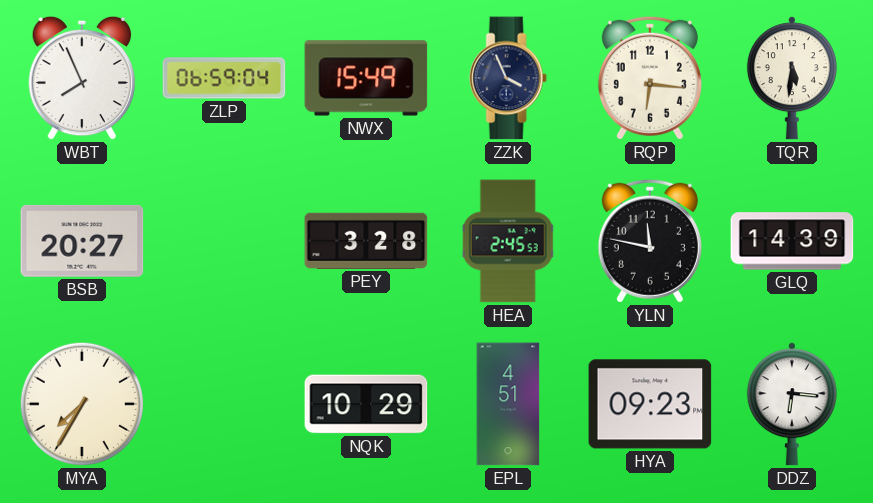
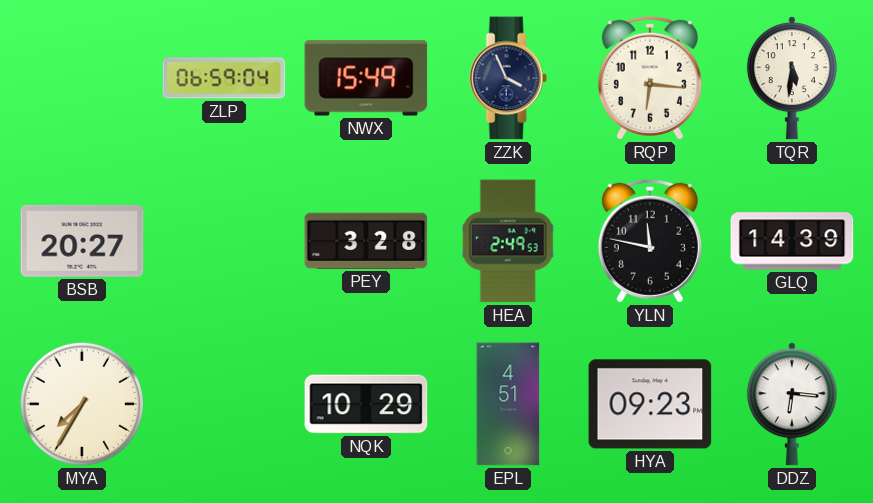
WBT: 7:56 -> none
HEA: 2:45 -> 2:49
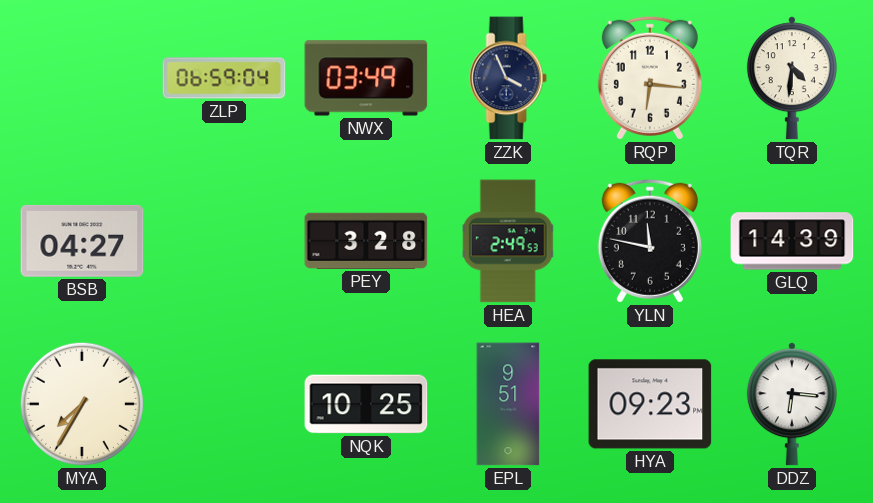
NWX: 15:49 -> 03:49
TQR: 5:31 -> 4:31
BSB: 20:27 -> 04:27
NQK: 10:29 -> 10:25
EPL: 4:51 -> 9:51
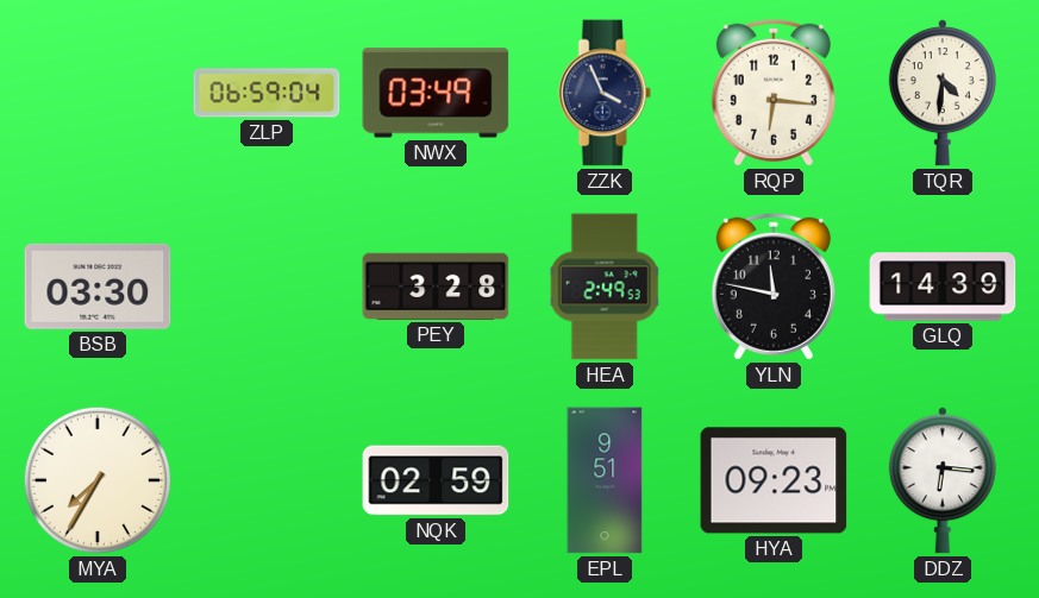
BSB: 04:27 -> 03:30
NQK: 10:25 -> 02:59
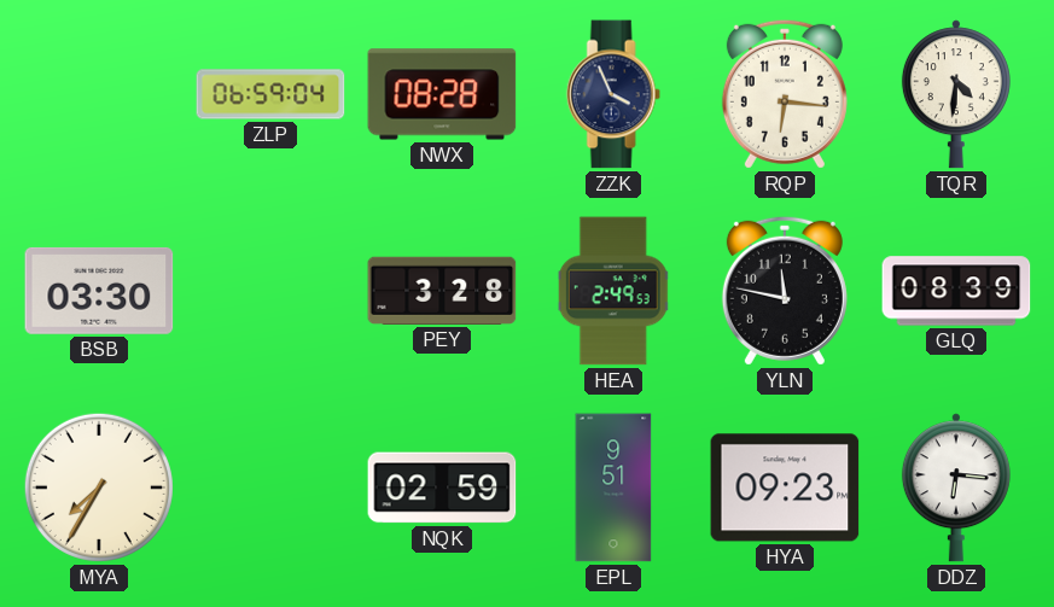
NWX: 03:49 -> 08:28
GLQ: 14:39 -> 08:39
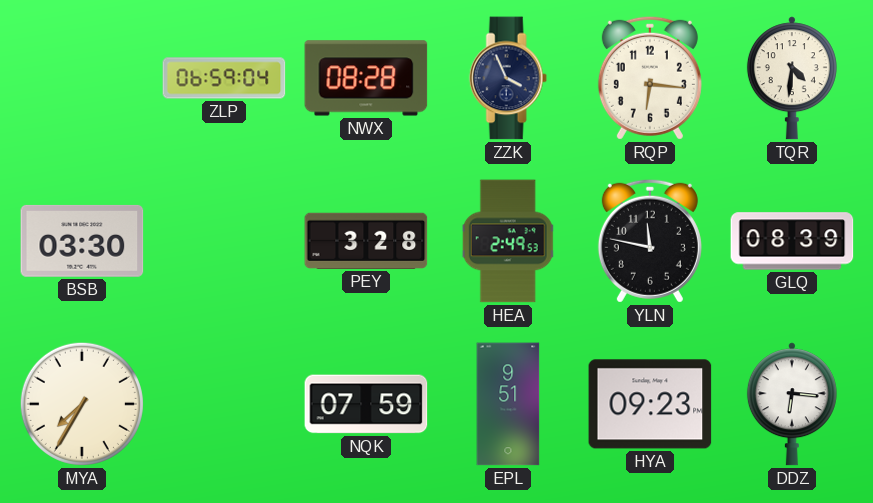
NQK: 02:59 -> 07:59
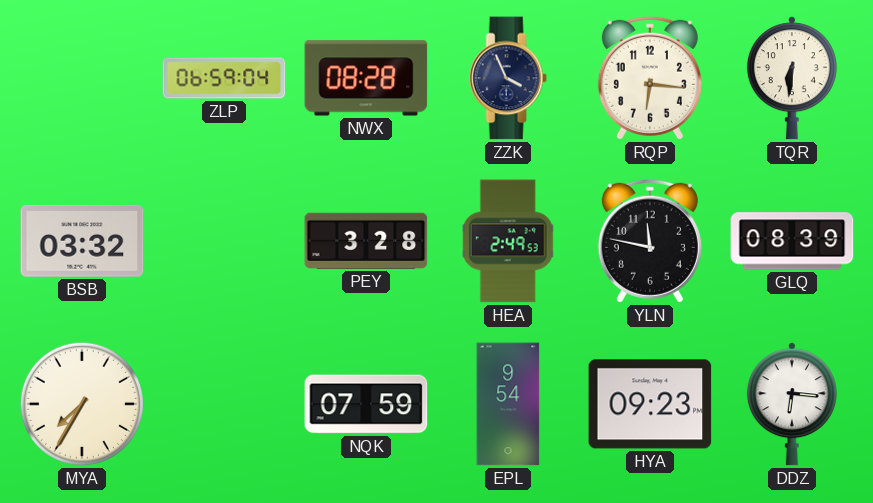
TQR: 4:31 -> 6:31
BSB: 03:30 -> 03:32
EPL: 9:51 -> 9:54
